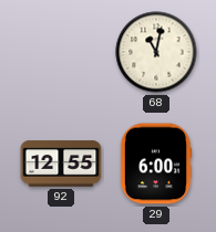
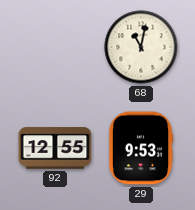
29: 6:00 -> 9:53
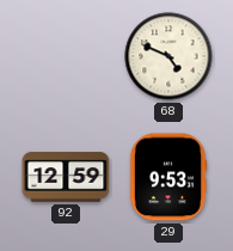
68: 11:02 -> 4:49
92: 12:55 -> 12:59
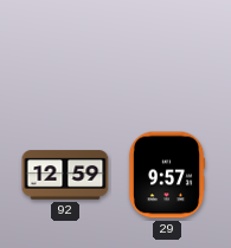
68: 4:49 -> none
29: 9:53 -> 9:57
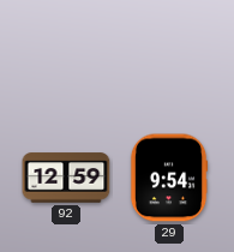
29: 9:57 -> 9:54
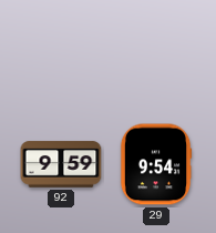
92: 12:59 -> 9:59
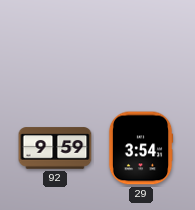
29: 9:54 -> 3:54
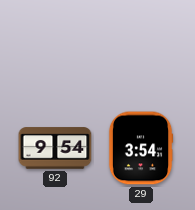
92: 9:59 -> 9:54
